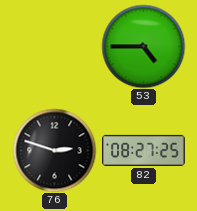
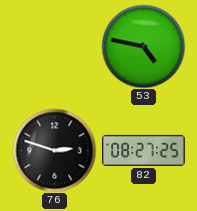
53: 4:45 -> 4:47
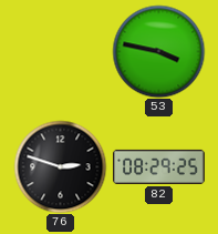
53: 4:47 -> 3:47
82: 08:27 -> 08:29
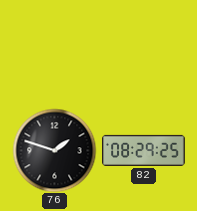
53: 3:47 -> none
76: 2:48 -> 1:48
